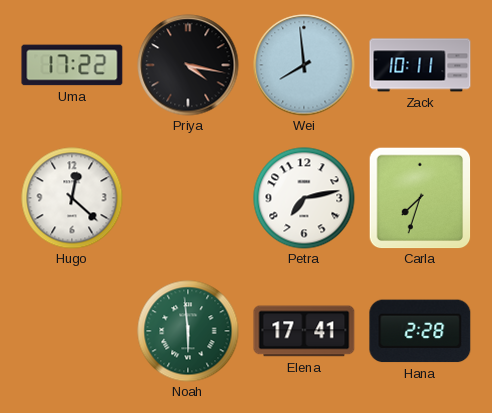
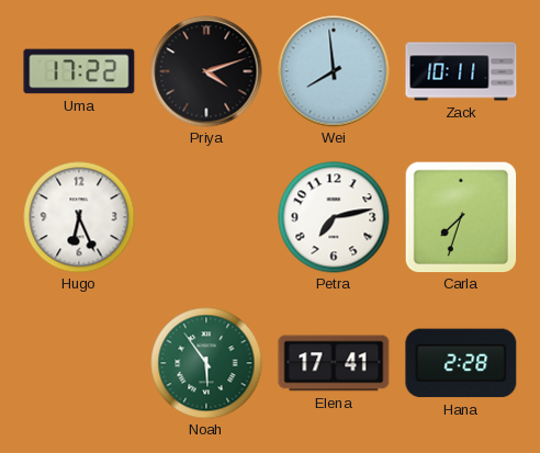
Priya: 4:17 -> 4:12
Hugo: 12:22 -> 6:26
Noah: 5:59 -> 5:54
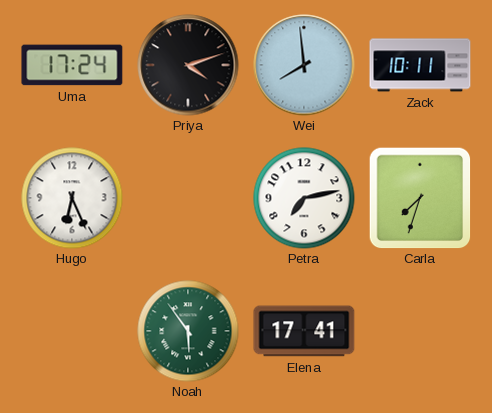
Uma: 17:22 -> 17:24
Hana: 2:28 -> none
